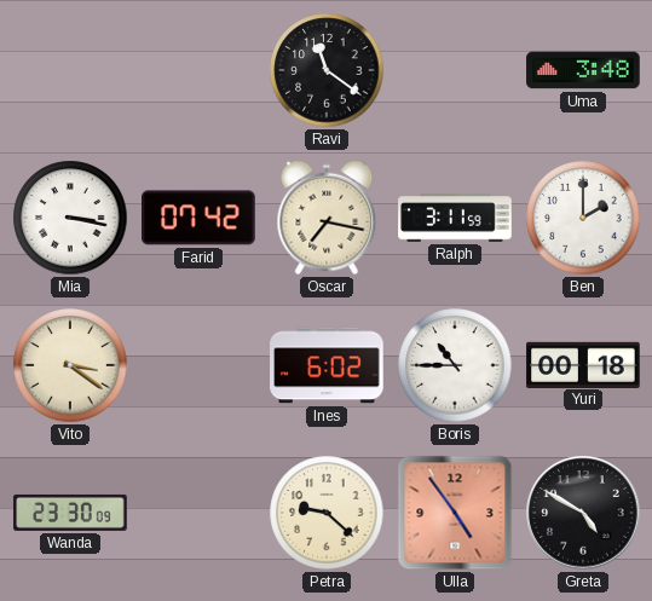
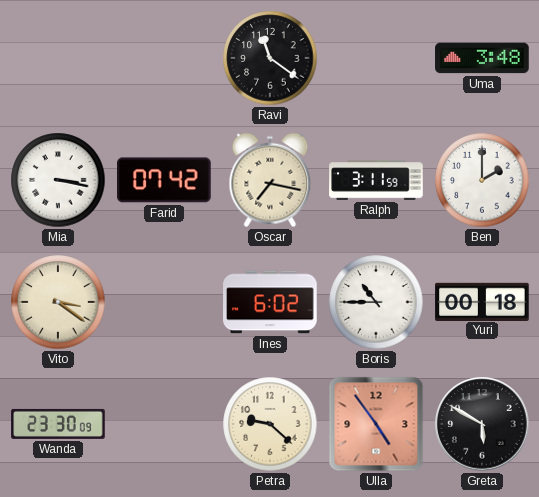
Greta: 4:50 -> 5:50
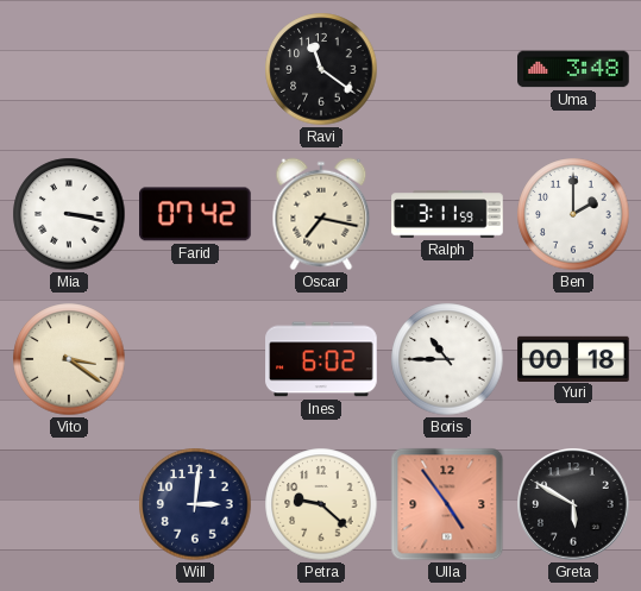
Wanda: 23:30 -> none
Will: none -> 3:01
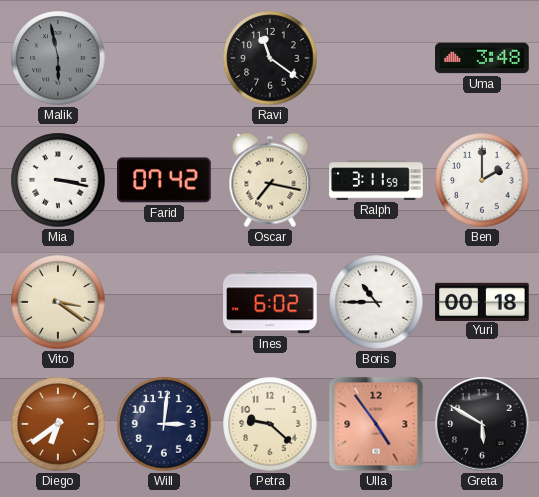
Malik: none -> 5:58
Diego: none -> 6:39
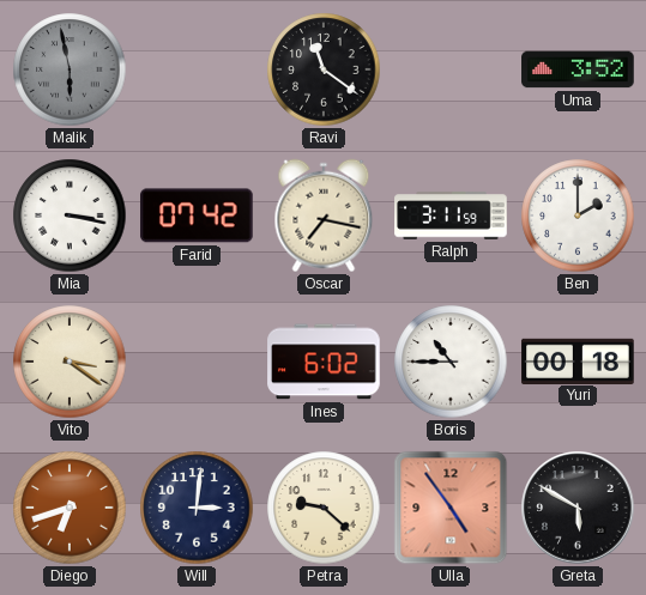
Uma: 3:48 -> 3:52
Diego: 6:39 -> 6:42
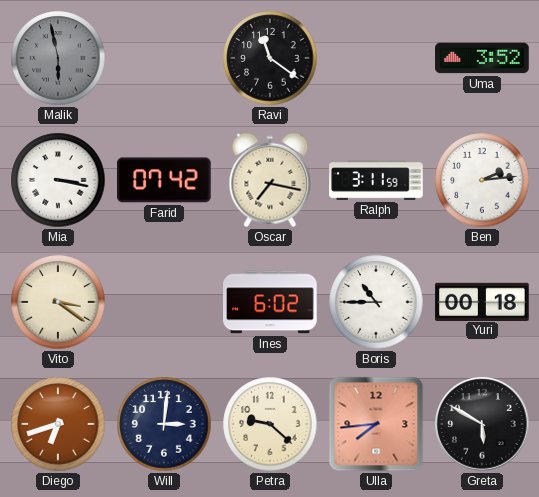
Ben: 2:00 -> 2:14
Ulla: 4:54 -> 7:44
